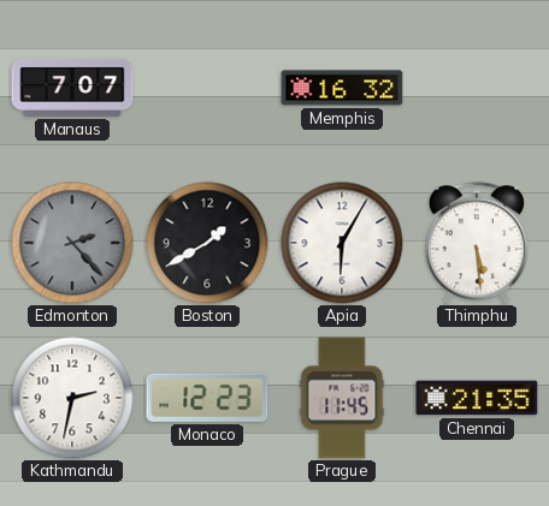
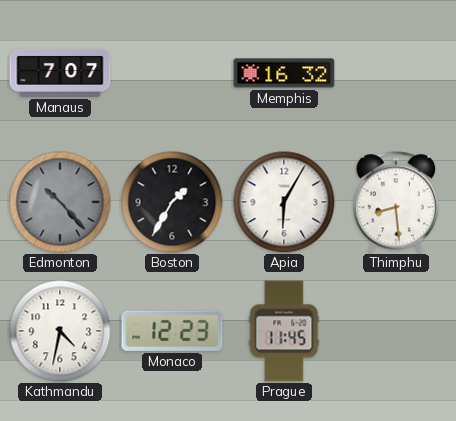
Edmonton: 2:23 -> 10:23
Boston: 1:40 -> 1:35
Thimphu: 5:29 -> 8:29
Kathmandu: 2:32 -> 4:32
Chennai: 21:35 -> none
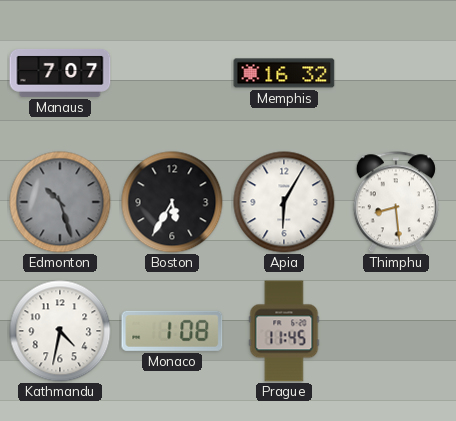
Edmonton: 10:23 -> 10:27
Boston: 1:35 -> 5:35
Monaco: 12:23 -> 1:08
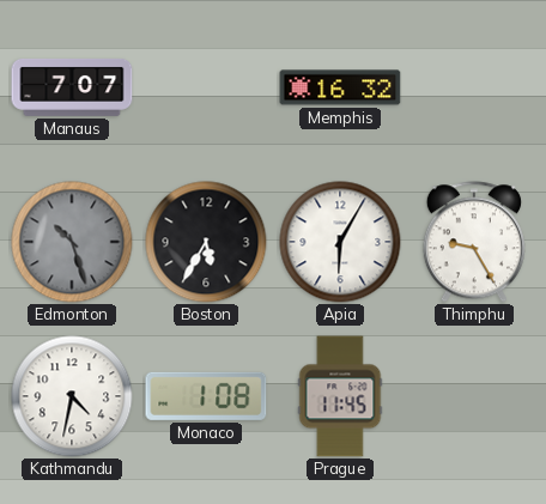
Thimphu: 8:29 -> 9:25
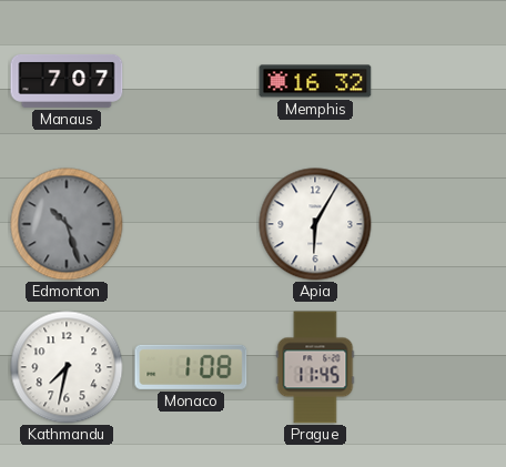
Boston: 5:35 -> none
Thimphu: 9:25 -> none
Kathmandu: 4:32 -> 7:32
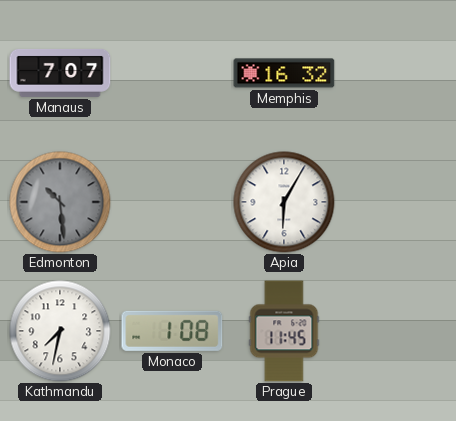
Edmonton: 10:27 -> 10:29
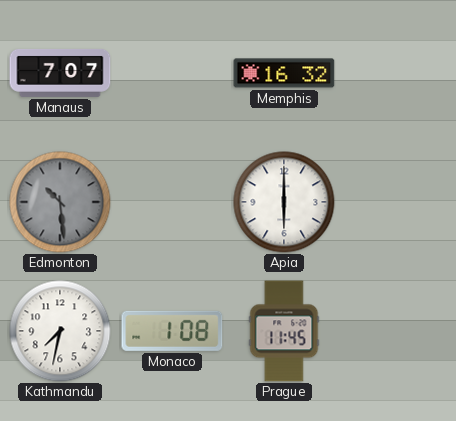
Apia: 6:05 -> 6:00
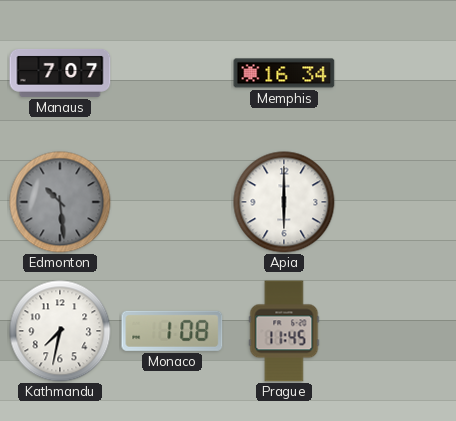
Memphis: 16:32 -> 16:34
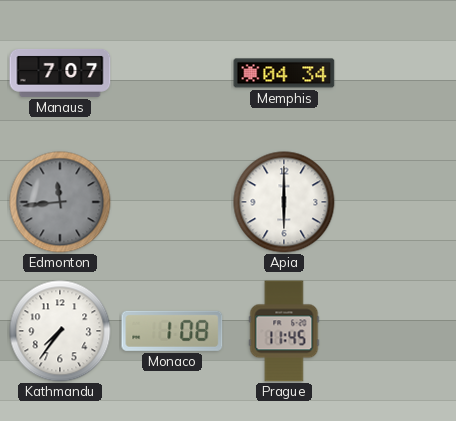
Memphis: 16:34 -> 04:34
Edmonton: 10:29 -> 11:44
Kathmandu: 7:32 -> 7:36
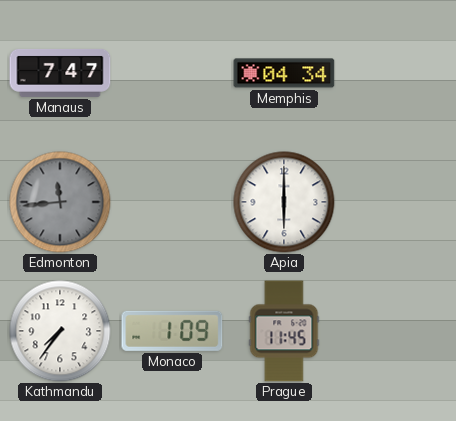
Manaus: 7:07 -> 7:47
Monaco: 1:08 -> 1:09
